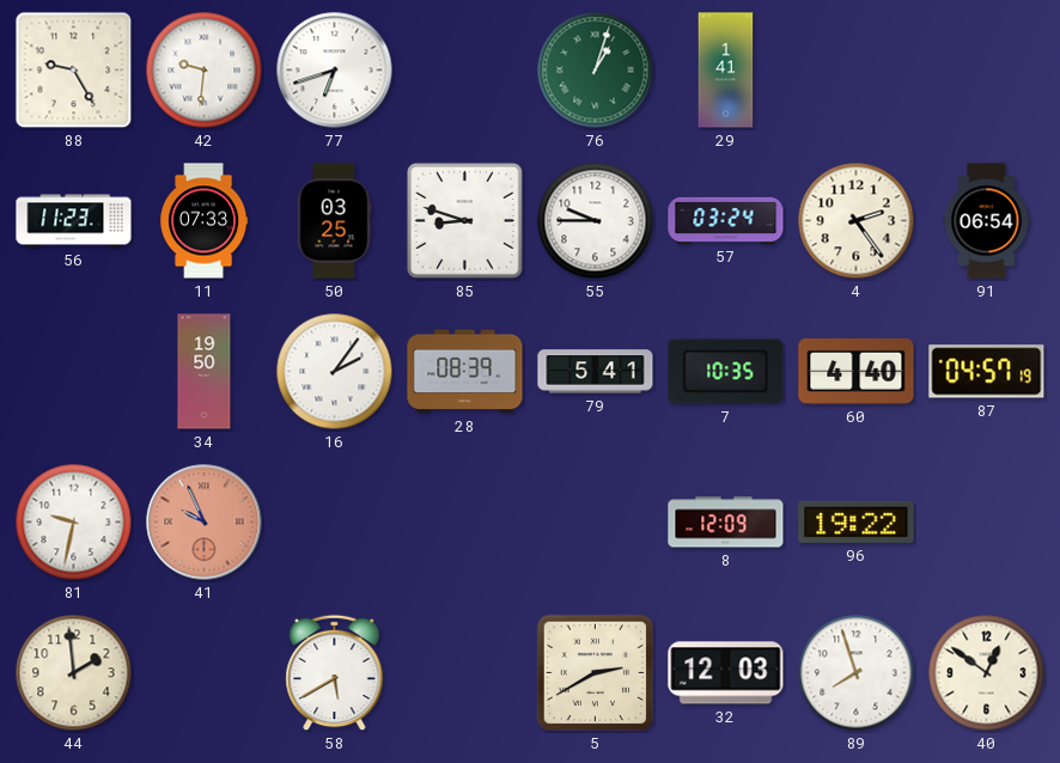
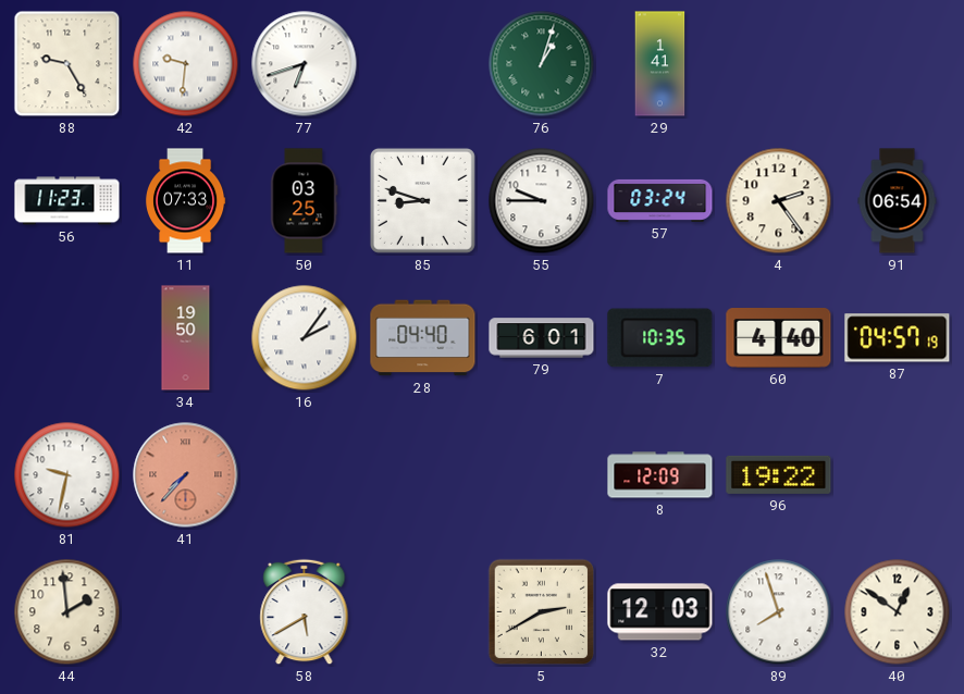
28: 08:39 -> 04:40
79: 5:41 -> 6:01
41: 9:56 -> 7:37
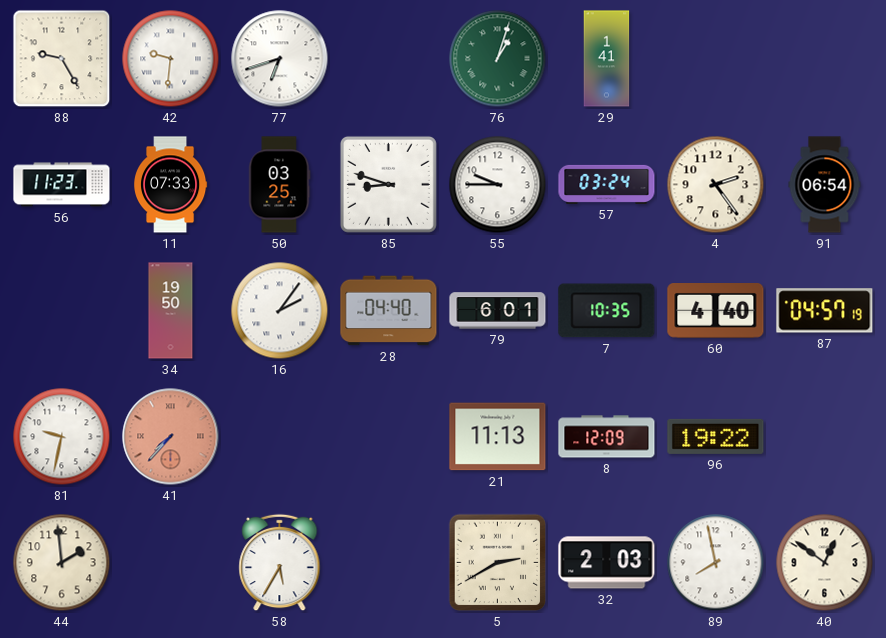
21: none -> 11:13
58: 5:40 -> 5:35
32: 12:03 -> 2:03
89: 7:57 -> 7:58
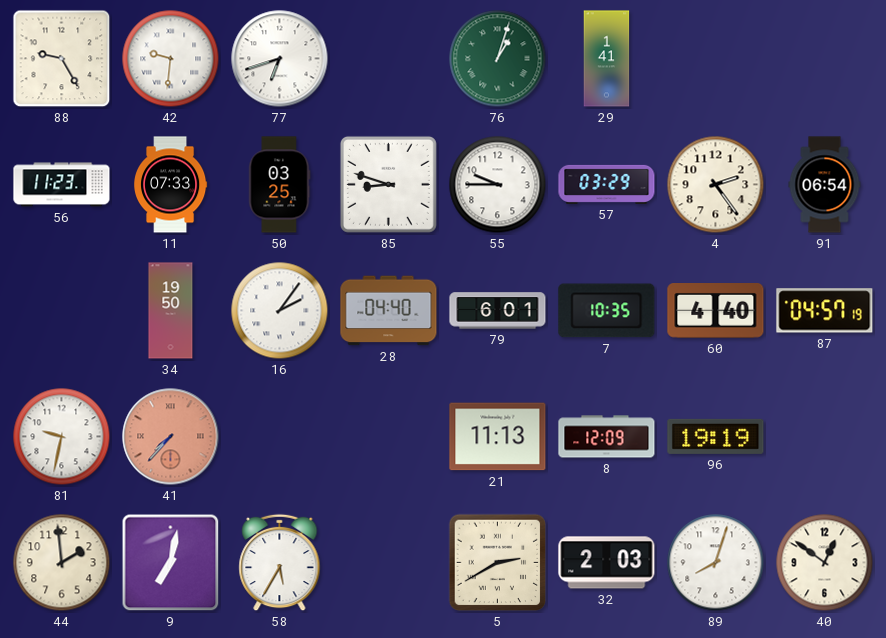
57: 03:24 -> 03:29
96: 19:22 -> 19:19
9: none -> 7:02
89: 7:58 -> 8:03
